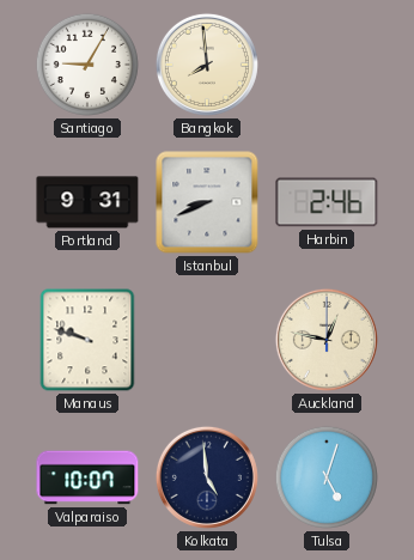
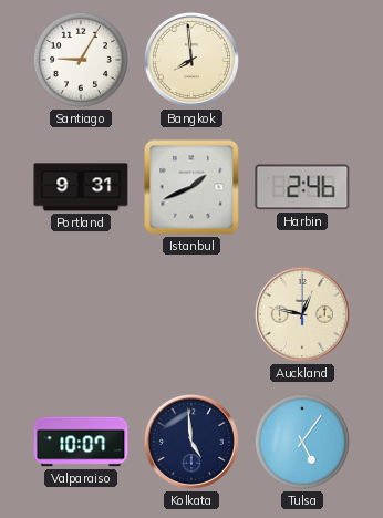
Istanbul: 8:41 -> 1:41
Manaus: 9:48 -> none
Tulsa: 5:03 -> 5:06
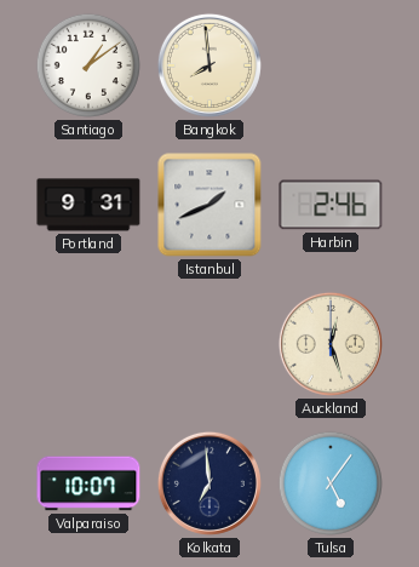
Santiago: 9:05 -> 1:09
Auckland: 12:47 -> 12:27
Kolkata: 4:59 -> 6:59
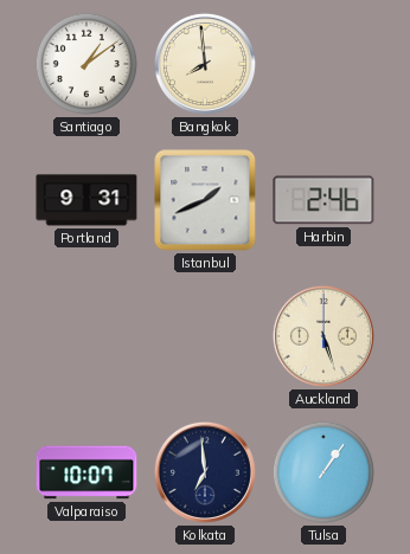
Auckland: 12:27 -> 5:27
Tulsa: 5:06 -> 1:06
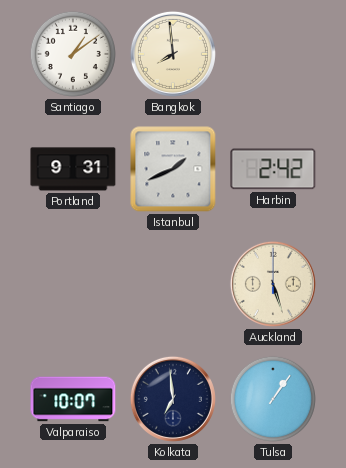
Harbin: 2:46 -> 2:42
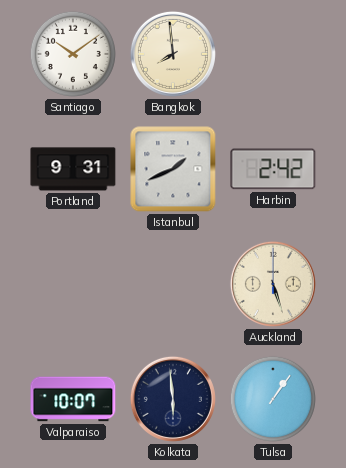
Santiago: 1:09 -> 10:09
Kolkata: 6:59 -> 5:59
